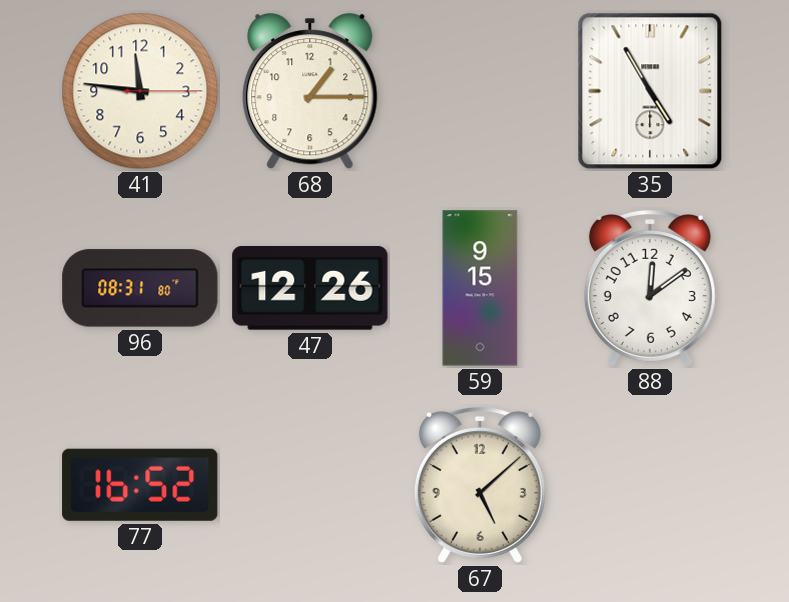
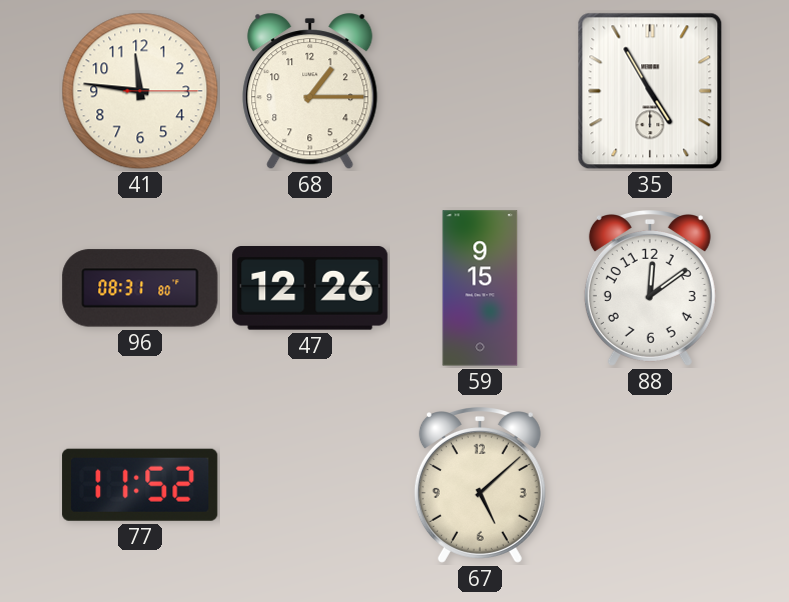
77: 16:52 -> 11:52
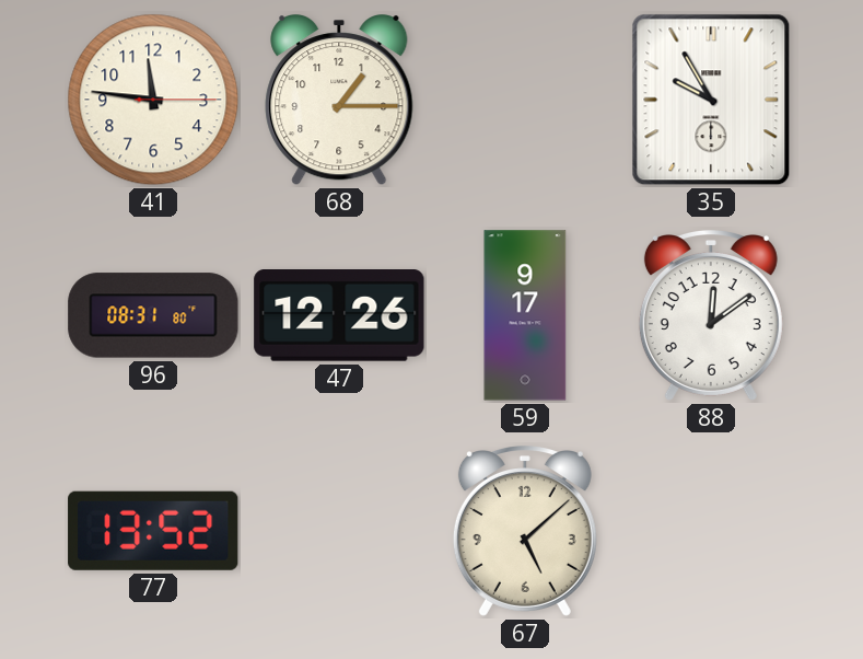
35: 4:55 -> 9:55
59: 9:15 -> 9:17
77: 11:52 -> 13:52
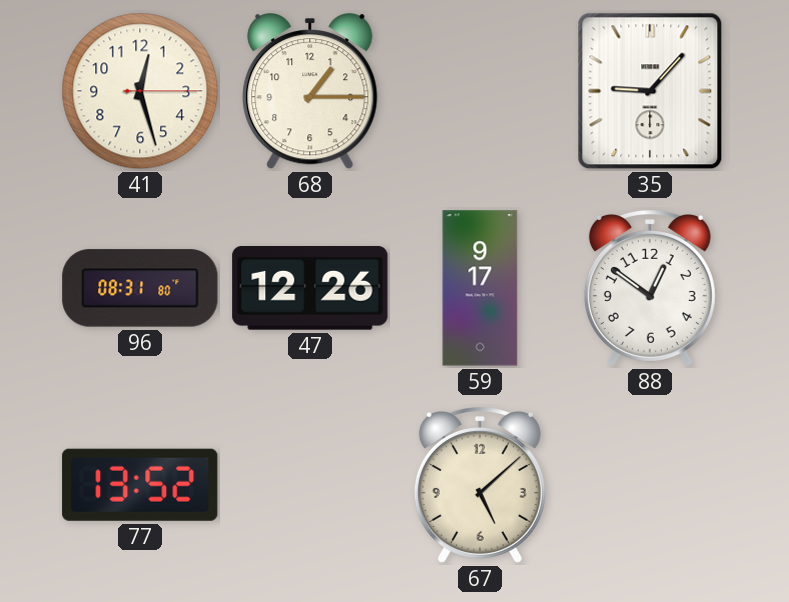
41: 11:46 -> 12:27
35: 9:55 -> 9:07
88: 12:09 -> 12:51
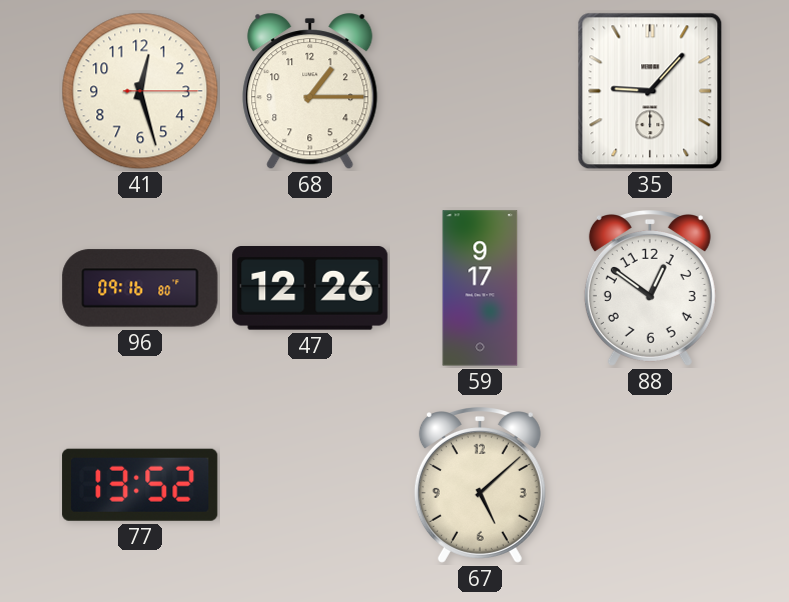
96: 08:31 -> 09:16
